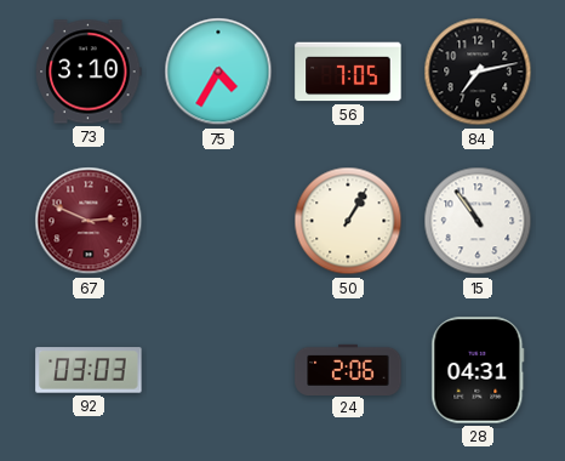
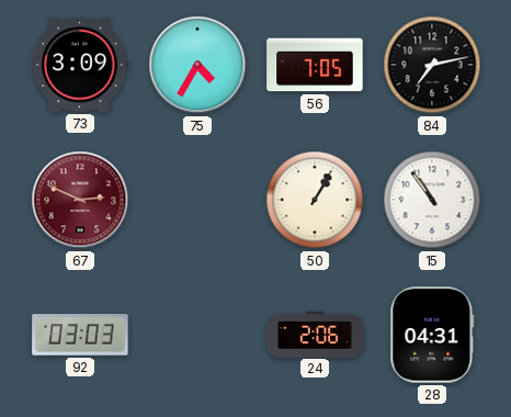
73: 3:10 -> 3:09
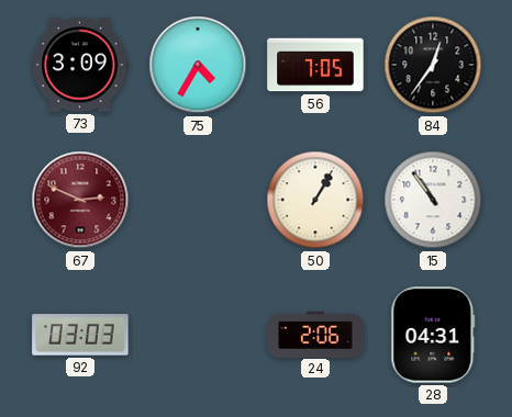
84: 7:13 -> 12:36
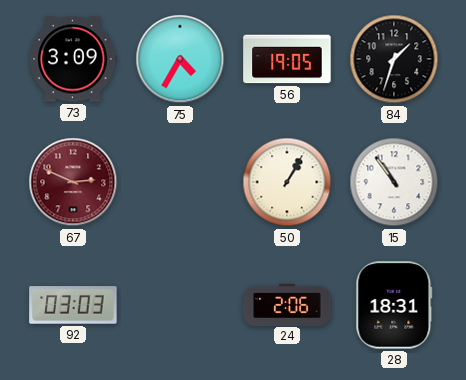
56: 7:05 -> 19:05
84: 12:36 -> 1:33
28: 04:31 -> 18:31
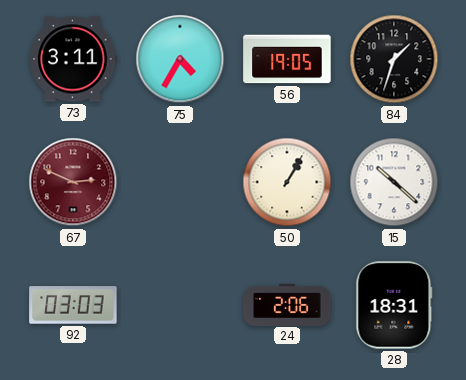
73: 3:09 -> 3:11
15: 10:54 -> 10:22
